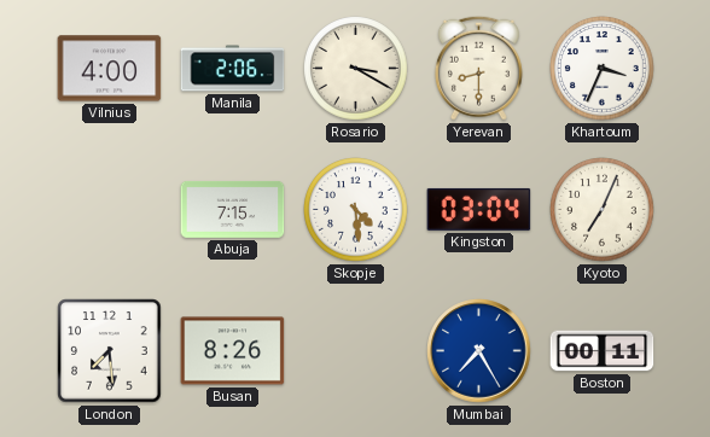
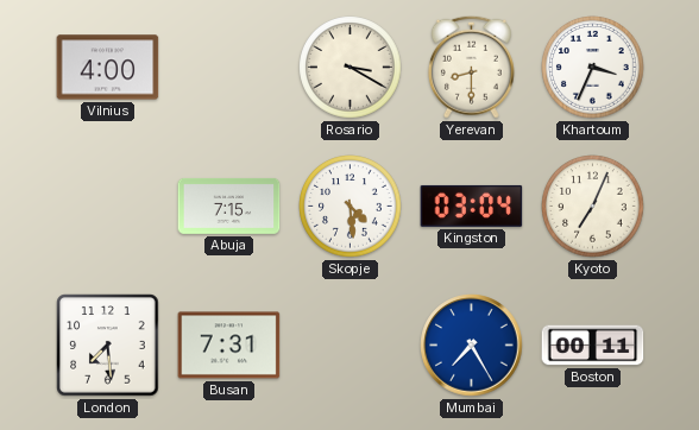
Manila: 2:06 -> none
Busan: 8:26 -> 7:31
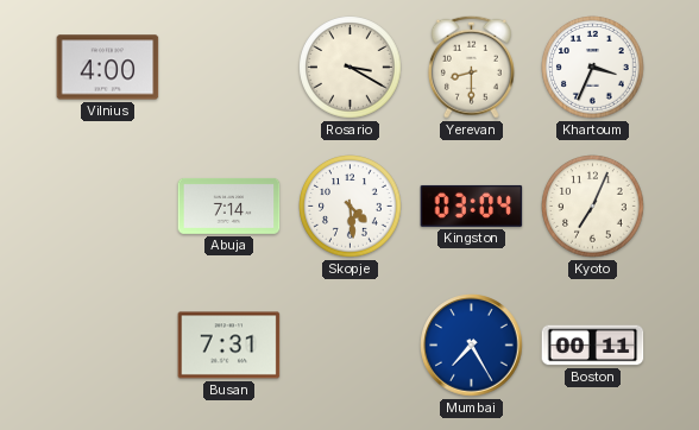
Abuja: 7:15 -> 7:14
London: 7:29 -> none
